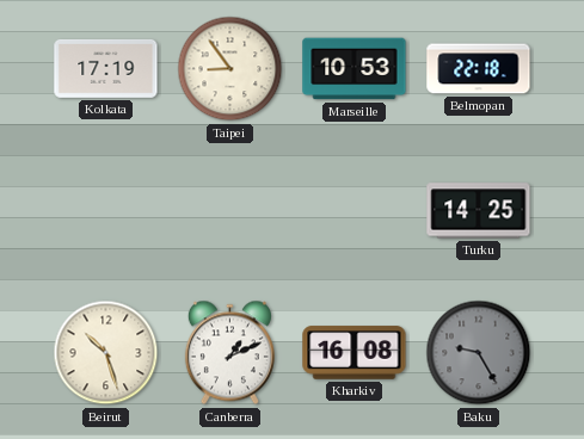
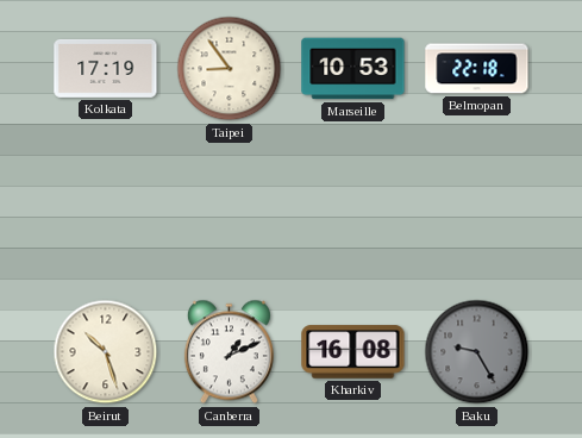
Turku: 14:25 -> none
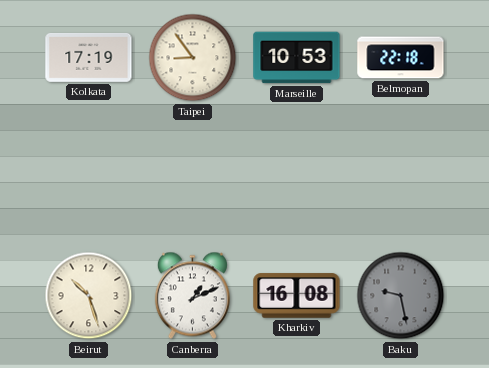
Baku: 9:25 -> 9:28
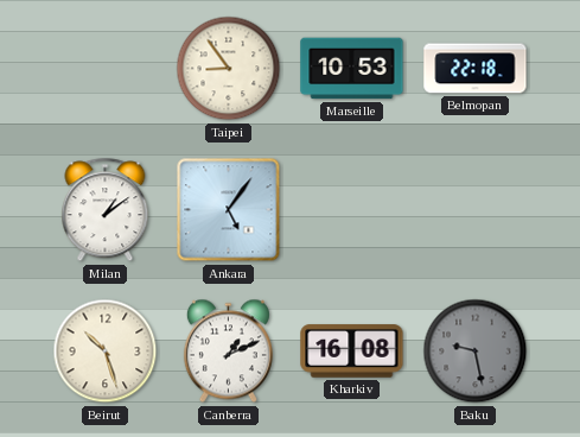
Kolkata: 17:19 -> none
Milan: none -> 1:09
Ankara: none -> 5:06
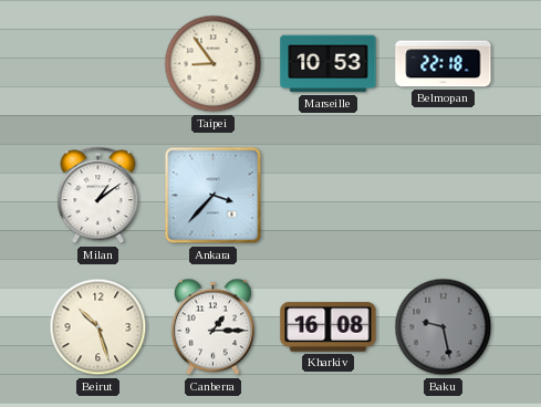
Ankara: 5:06 -> 3:37
Canberra: 1:11 -> 1:15
